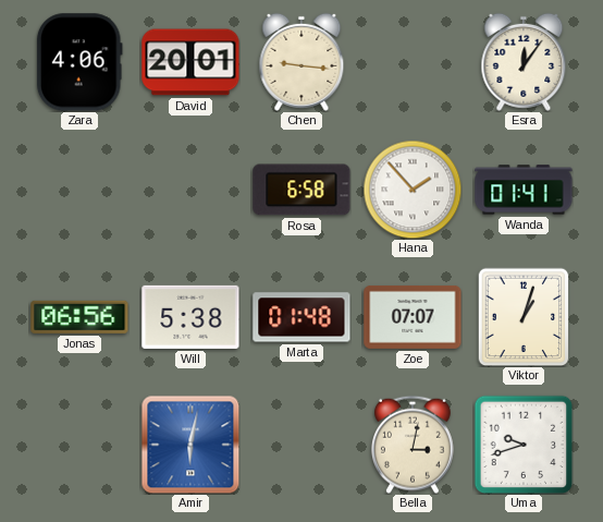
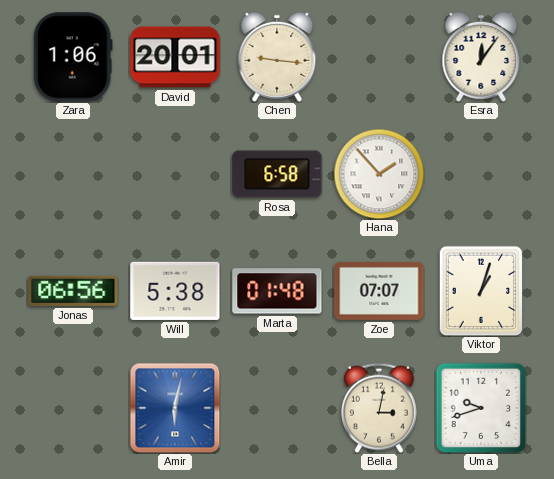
Zara: 4:06 -> 1:06
Wanda: 01:41 -> none
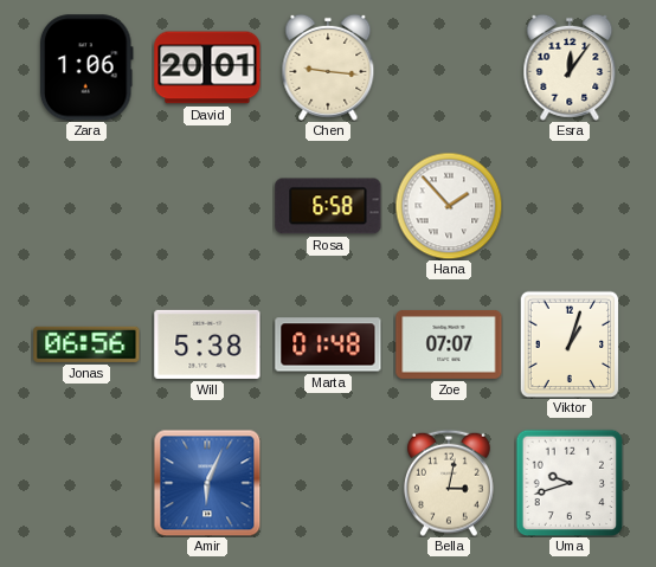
Amir: 6:02 -> 6:04
